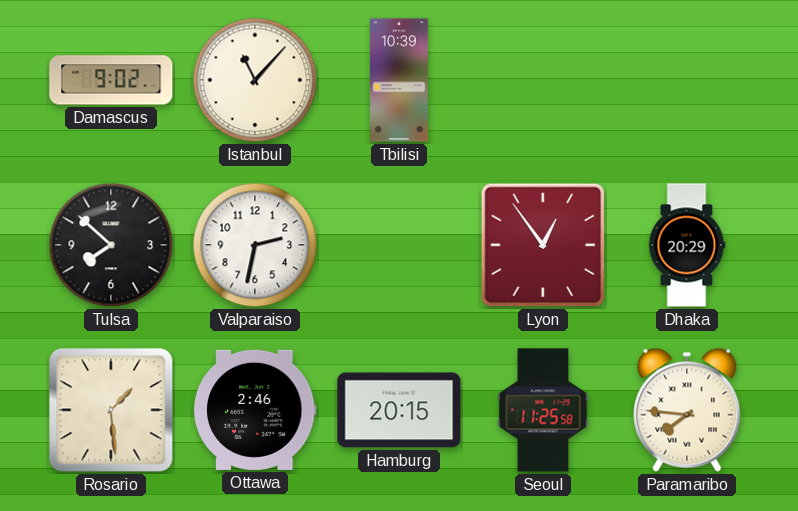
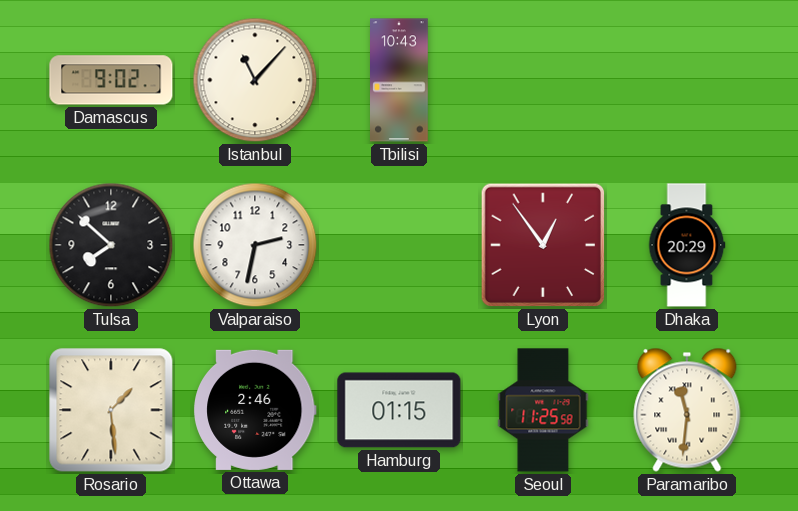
Tbilisi: 10:39 -> 10:43
Hamburg: 20:15 -> 01:15
Paramaribo: 7:46 -> 11:31
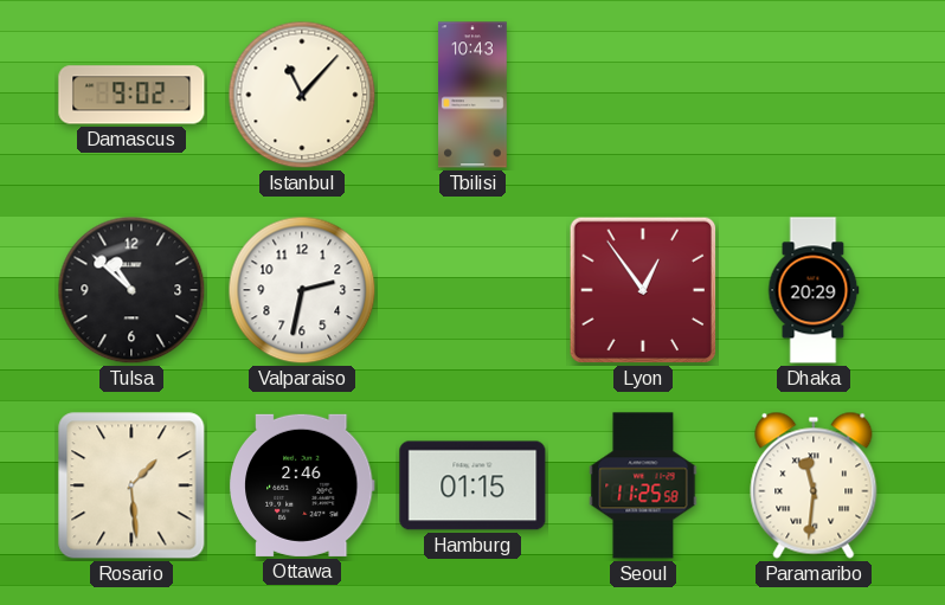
Tulsa: 7:52 -> 10:52
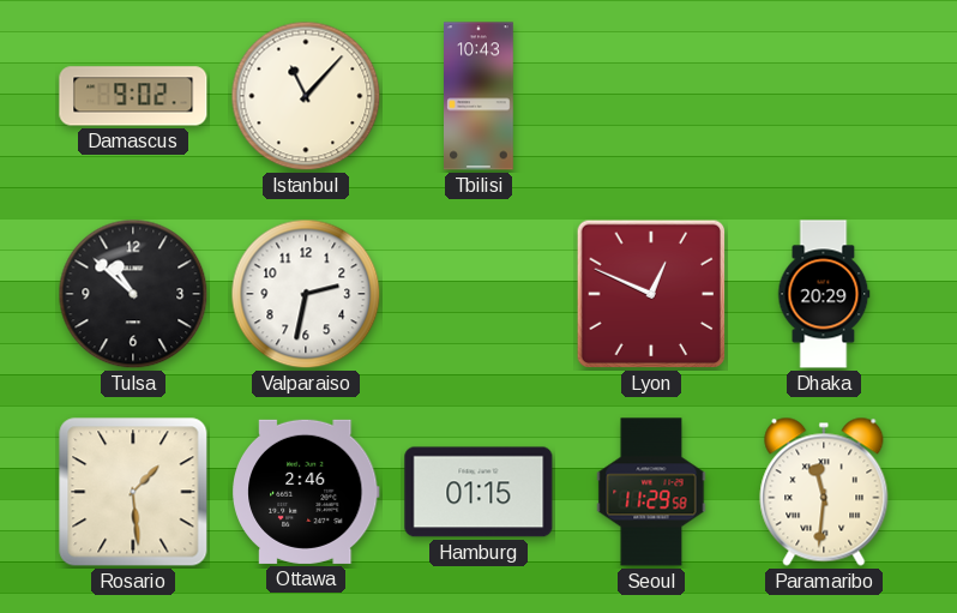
Lyon: 12:54 -> 12:49
Seoul: 11:25 -> 11:29
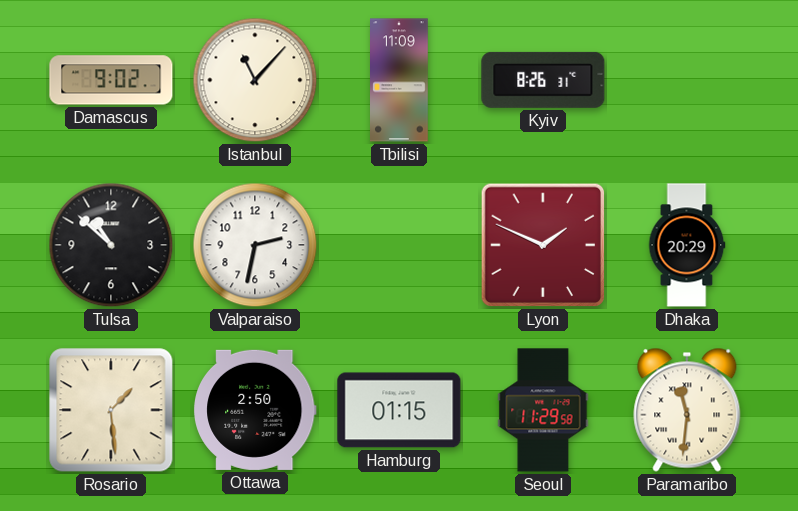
Tbilisi: 10:43 -> 11:09
Kyiv: none -> 8:26
Lyon: 12:49 -> 1:49
Ottawa: 2:46 -> 2:50
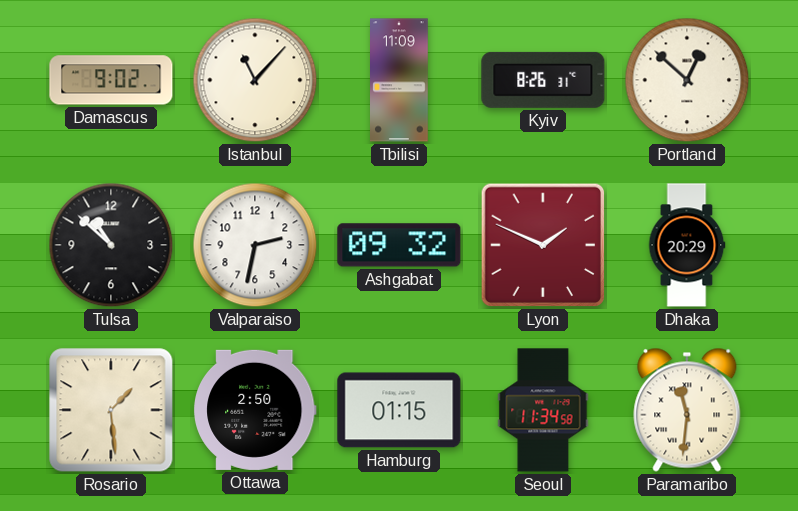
Portland: none -> 12:52
Ashgabat: none -> 09:32
Seoul: 11:29 -> 11:34
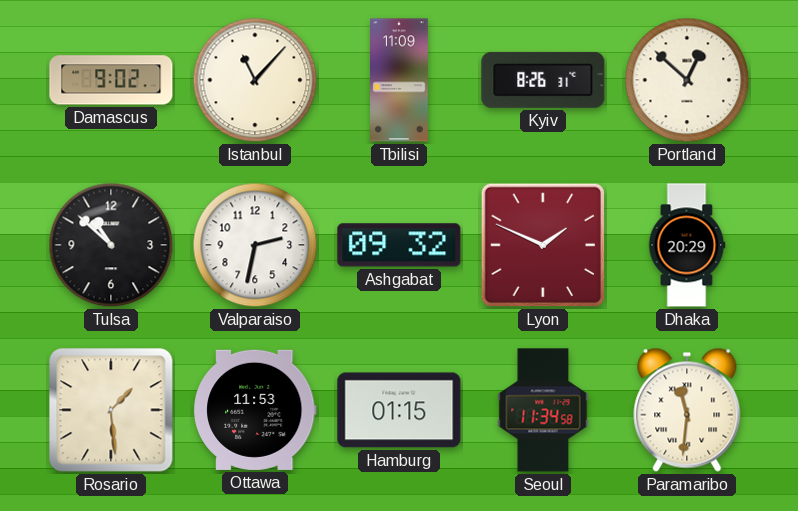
Ottawa: 2:50 -> 11:53
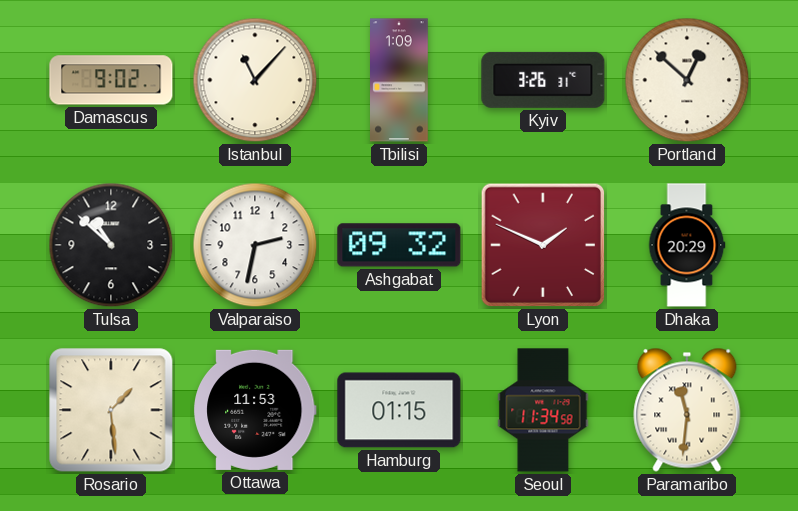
Tbilisi: 11:09 -> 1:09
Kyiv: 8:26 -> 3:26
